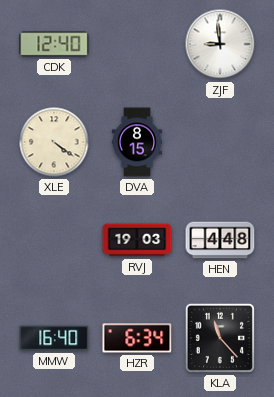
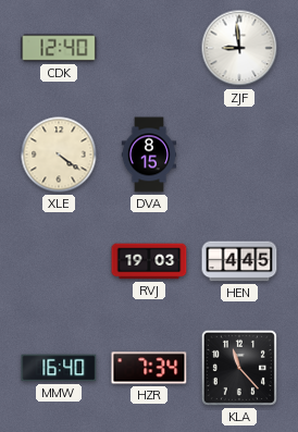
HEN: 4:48 -> 4:45
HZR: 6:34 -> 7:34
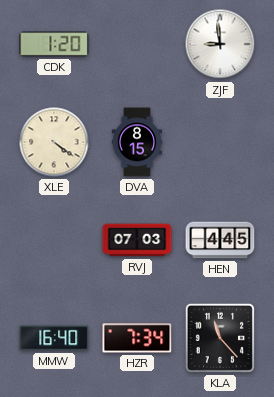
CDK: 12:40 -> 1:20
RVJ: 19:03 -> 07:03
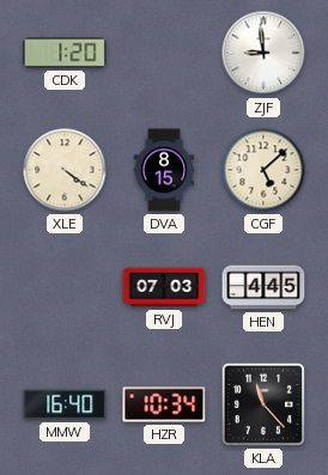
CGF: none -> 5:08
HZR: 7:34 -> 10:34
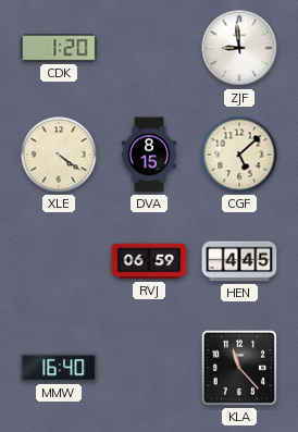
RVJ: 07:03 -> 06:59
HZR: 10:34 -> none
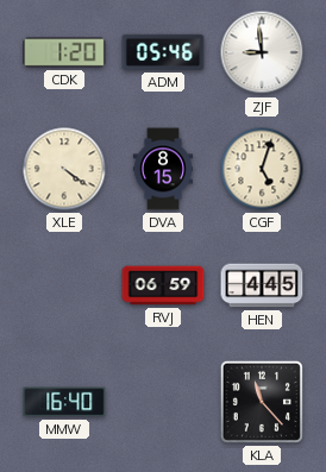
ADM: none -> 05:46
CGF: 5:08 -> 5:03
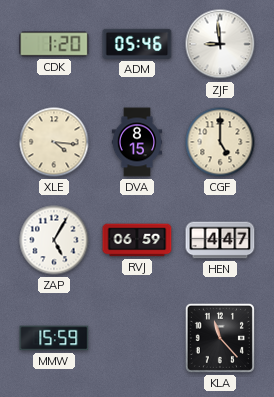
XLE: 4:21 -> 4:16
CGF: 5:03 -> 5:00
ZAP: none -> 5:05
HEN: 4:45 -> 4:47
MMW: 16:40 -> 15:59
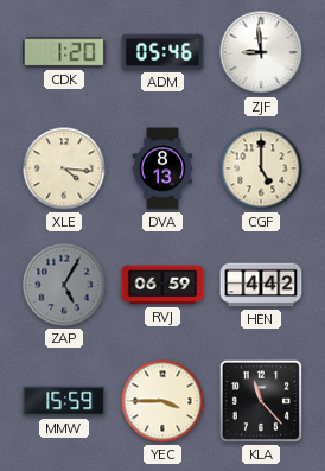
DVA: 8:15 -> 8:13
ZAP dial: white -> grey
HEN: 4:47 -> 4:42
YEC: none -> 3:45
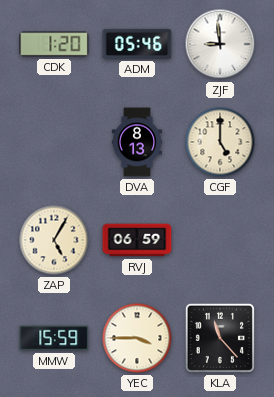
XLE: 4:16 -> none
ZAP dial: grey -> cream
HEN: 4:42 -> none
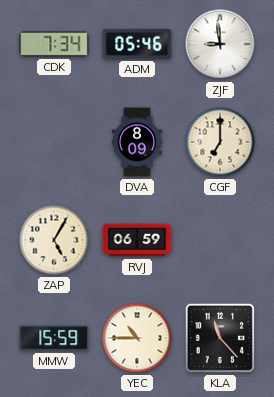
CDK: 1:20 -> 7:34
DVA: 8:13 -> 8:09
CGF: 5:00 -> 7:00
YEC: 3:45 -> 10:45
